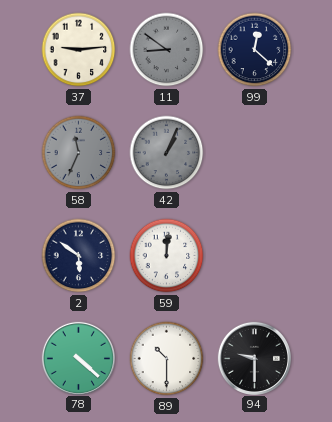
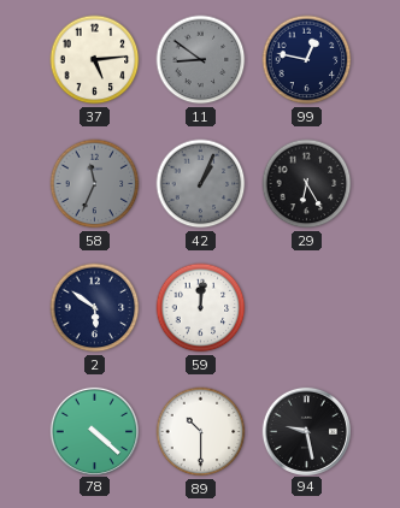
37: 9:14 -> 5:14
99: 12:22 -> 12:47
29: none -> 6:25
94: 9:30 -> 9:28
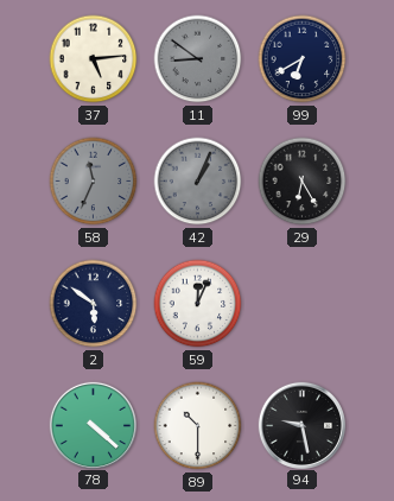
99: 12:47 -> 6:40
59: 12:01 -> 12:04
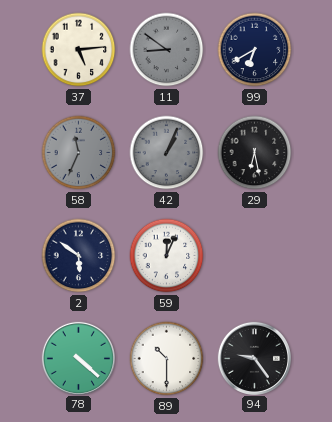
29: 6:25 -> 6:28
94: 9:28 -> 9:24
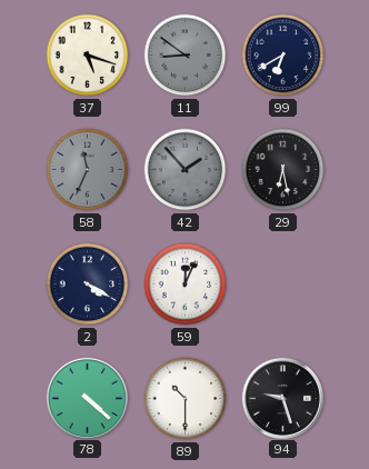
37: 5:14 -> 5:18
42: 1:04 -> 1:53
2: 5:51 -> 4:20
94: 9:24 -> 9:27
